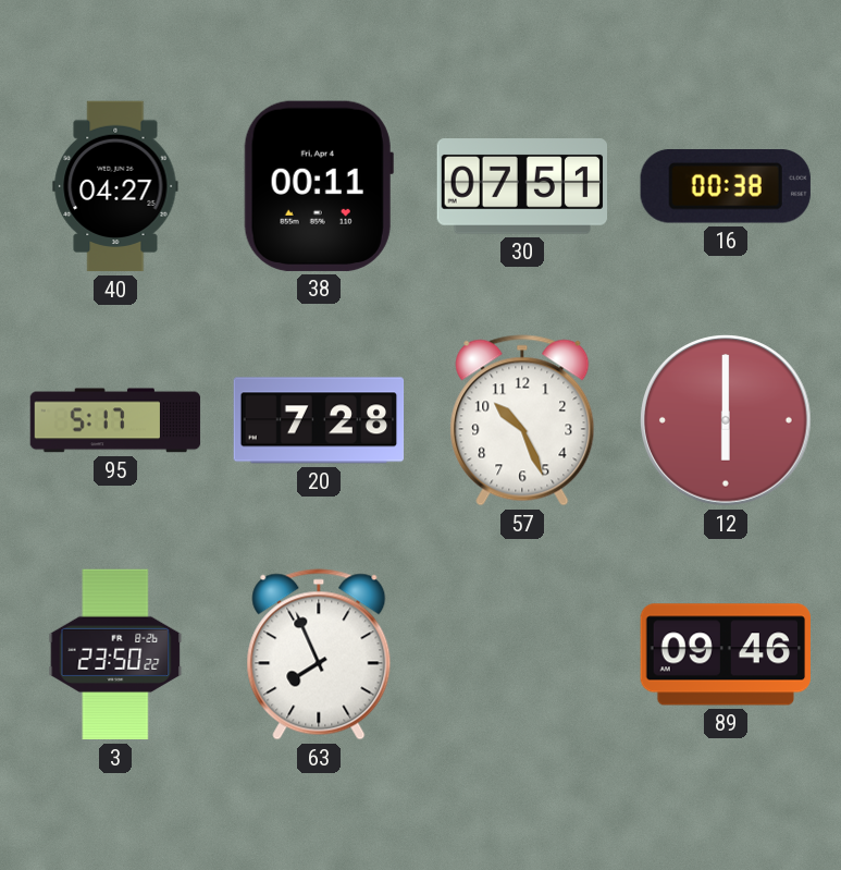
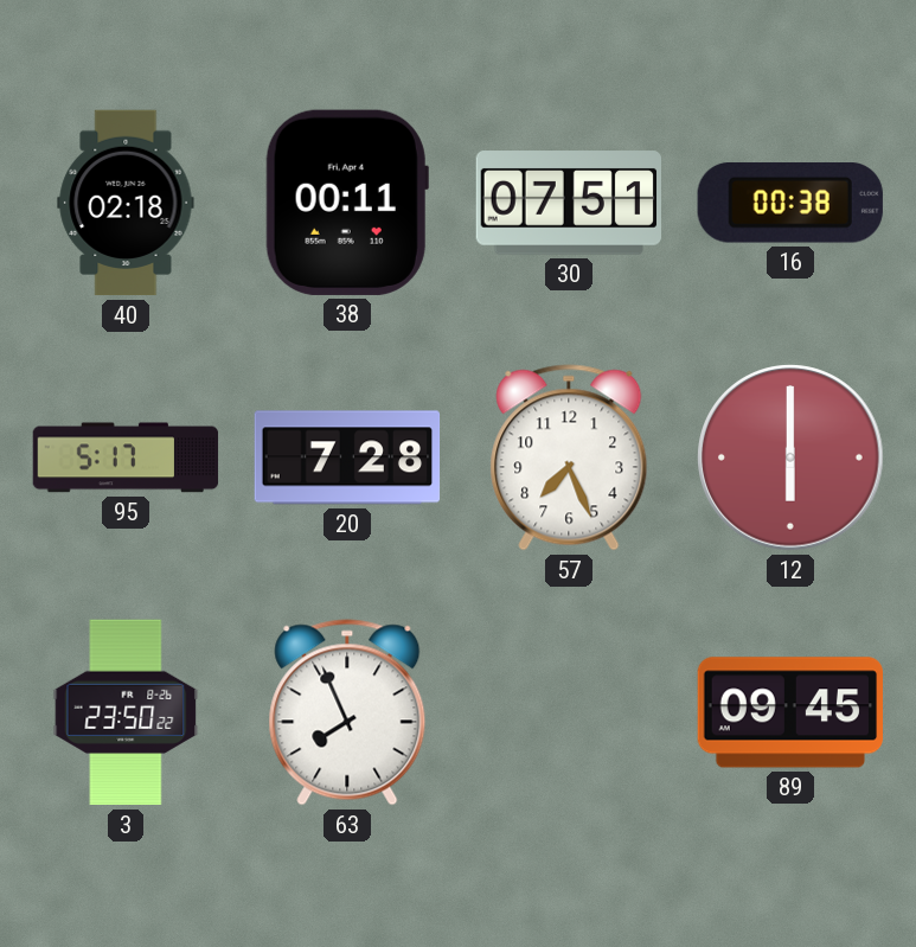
40: 04:27 -> 02:18
57: 10:26 -> 7:26
89: 09:46 -> 09:45
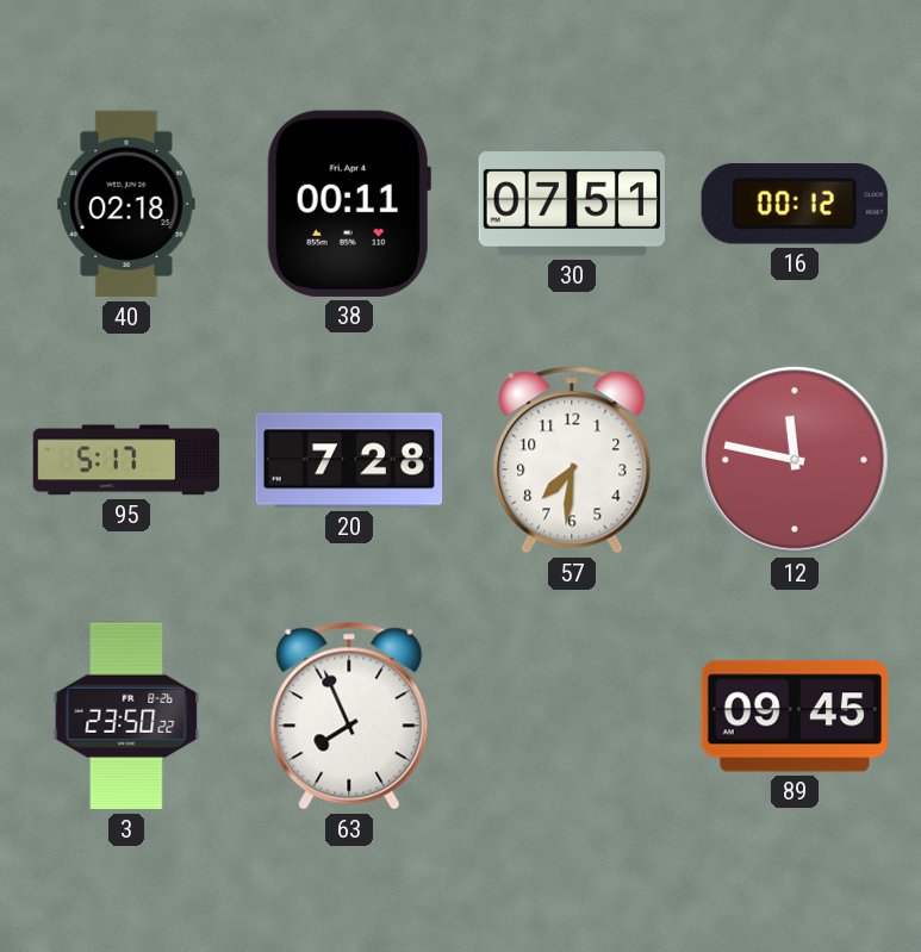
16: 00:38 -> 00:12
57: 7:26 -> 7:31
12: 6:00 -> 11:47
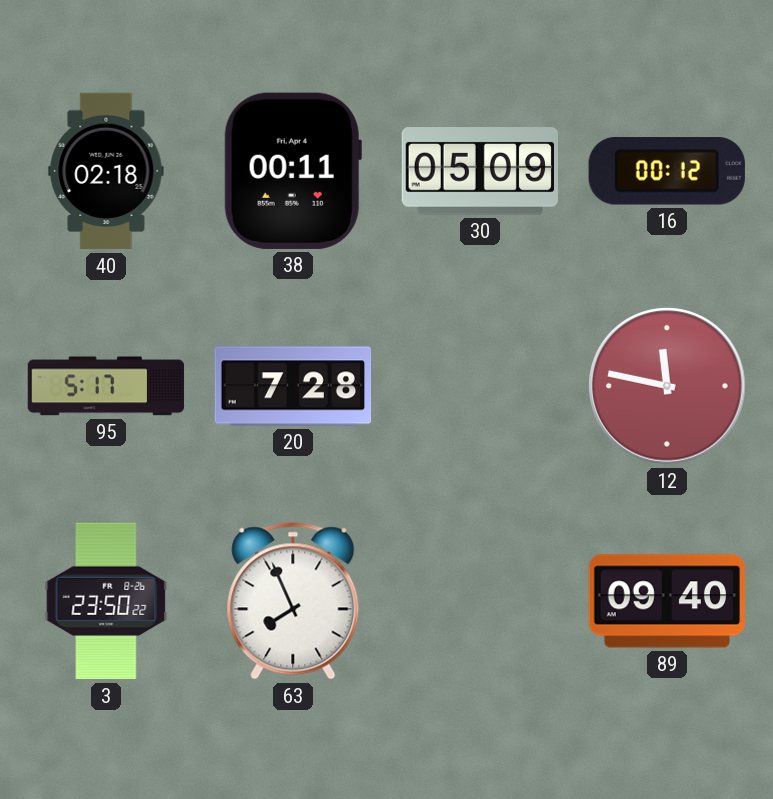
30: 07:51 -> 05:09
57: 7:31 -> none
89: 09:45 -> 09:40
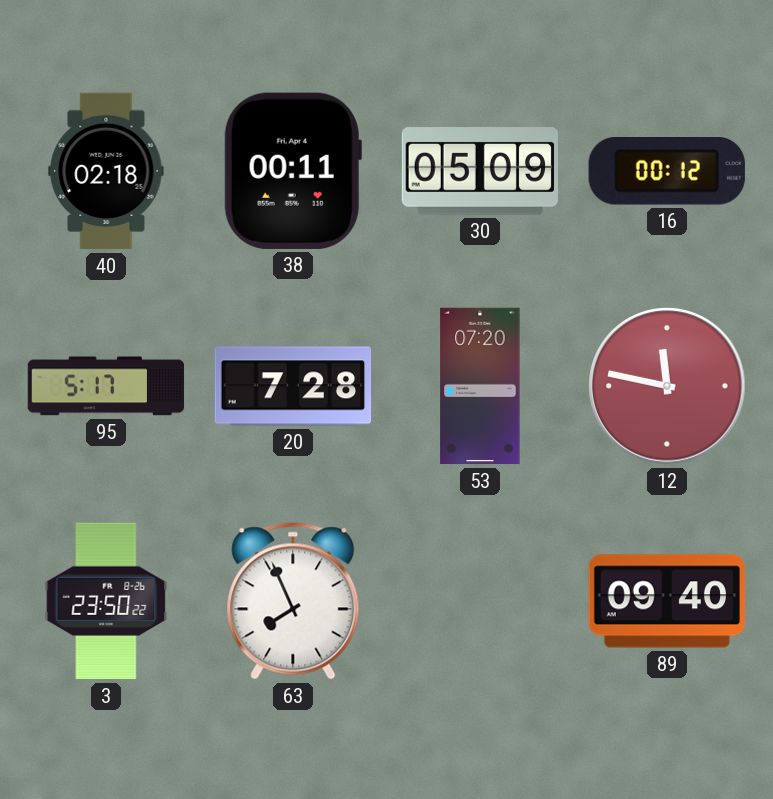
53: none -> 07:20
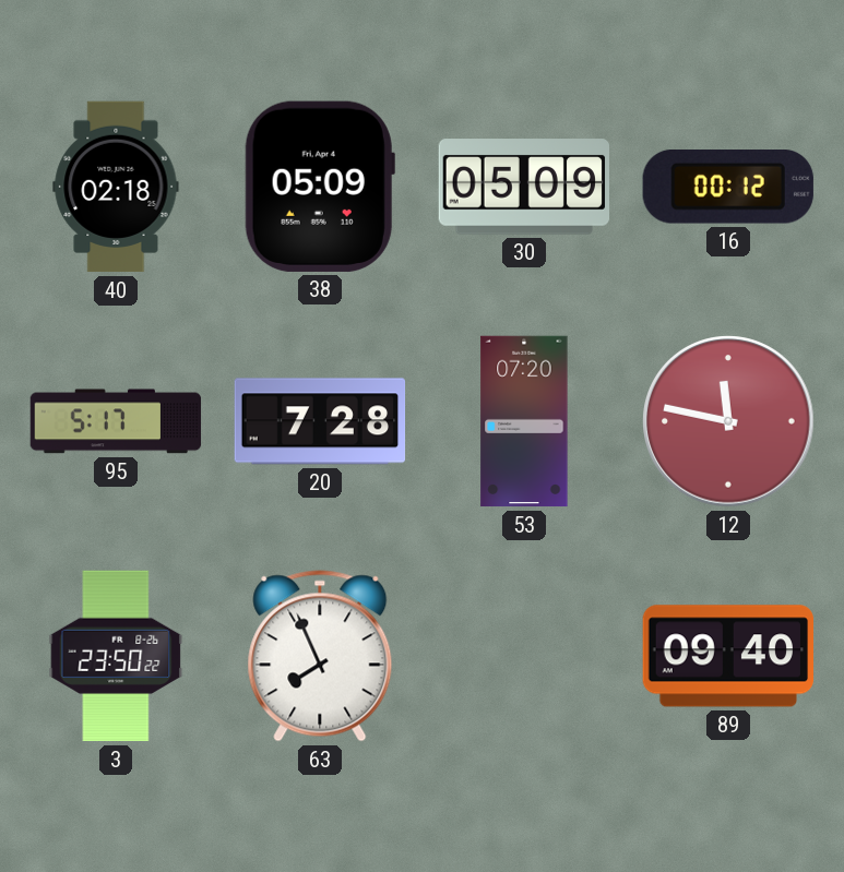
38: 00:11 -> 05:09
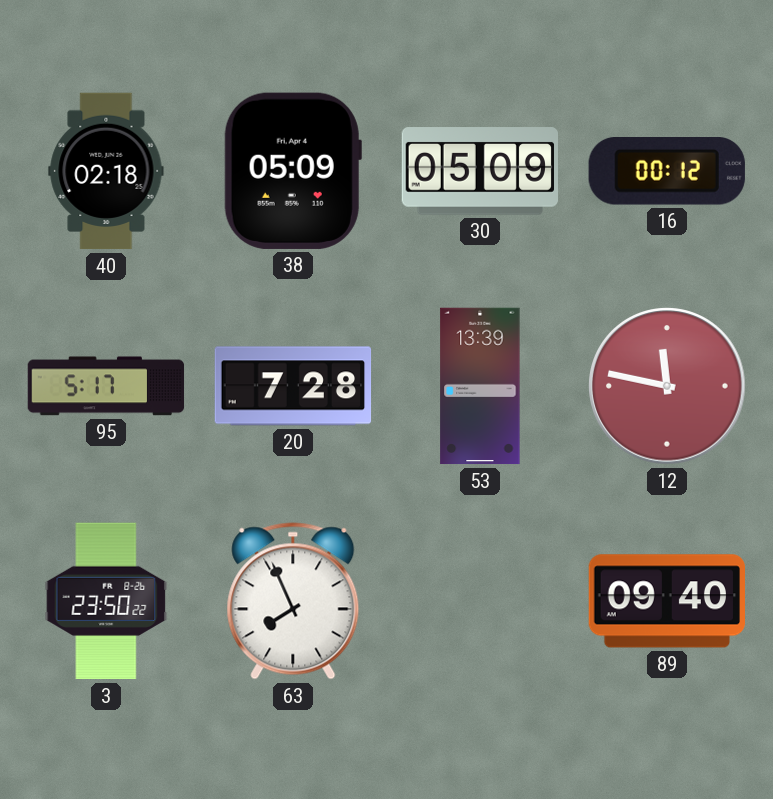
53: 07:20 -> 13:39
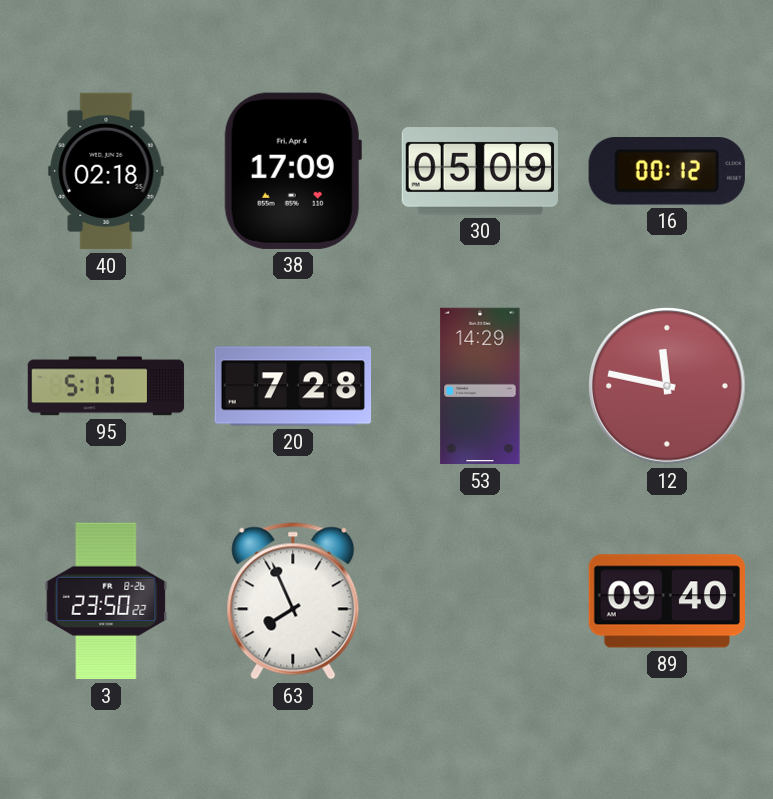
38: 05:09 -> 17:09
53: 13:39 -> 14:29
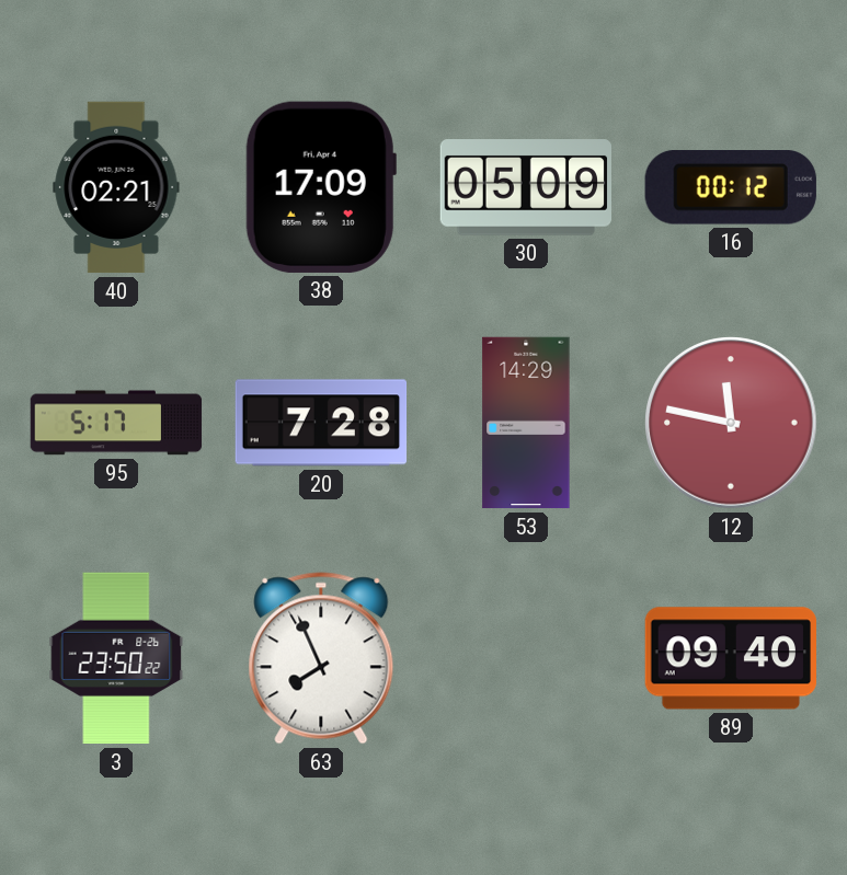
40: 02:18 -> 02:21
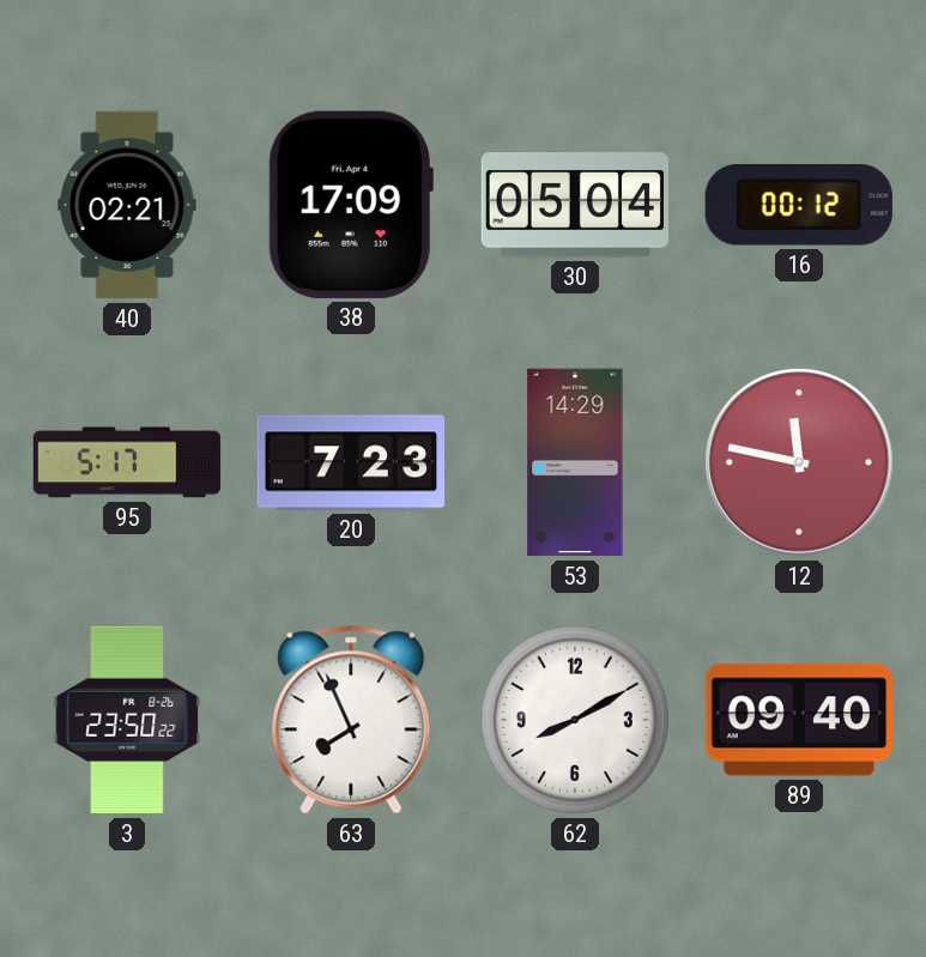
30: 05:09 -> 05:04
20: 7:28 -> 7:23
62: none -> 8:10
